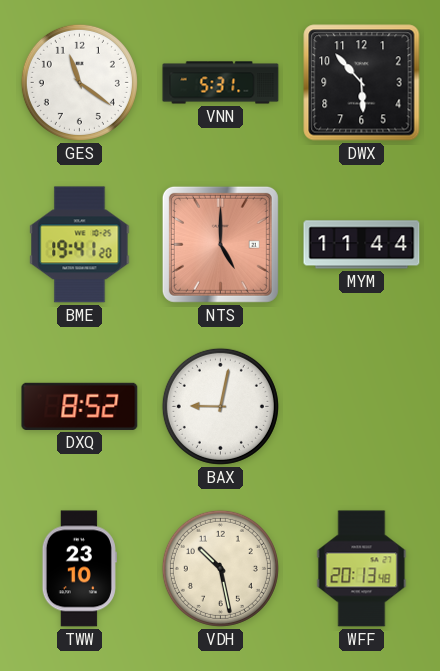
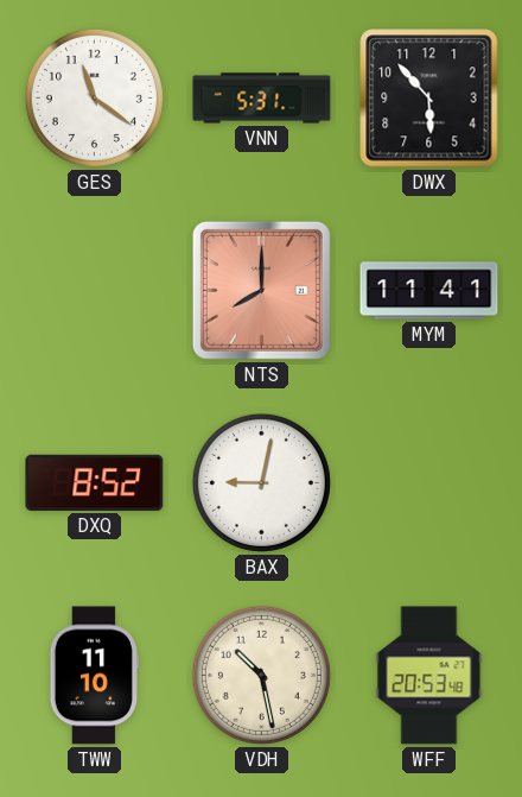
BME: 19:41 -> none
NTS: 5:00 -> 8:00
MYM: 11:44 -> 11:41
TWW: 23:10 -> 11:10
WFF: 20:13 -> 20:53
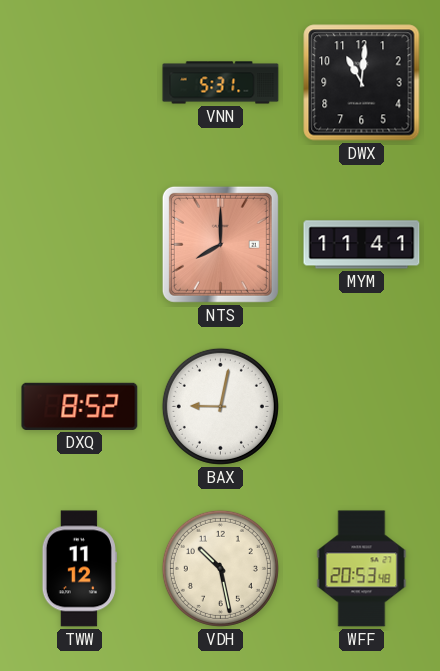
GES: 11:21 -> none
DWX: 5:53 -> 11:01
TWW: 11:10 -> 11:12
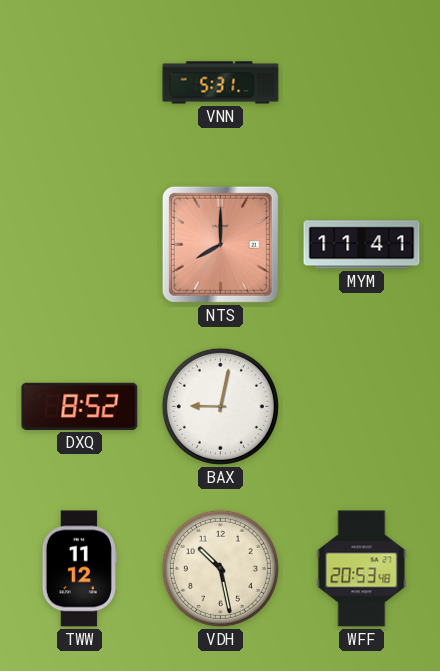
DWX: 11:01 -> none
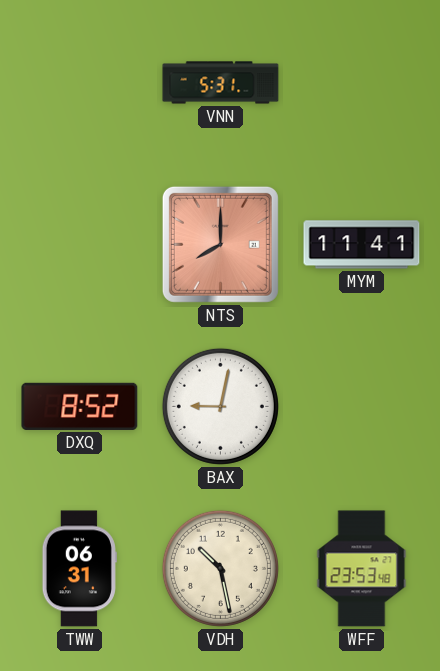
TWW: 11:12 -> 06:31
WFF: 20:53 -> 23:53
